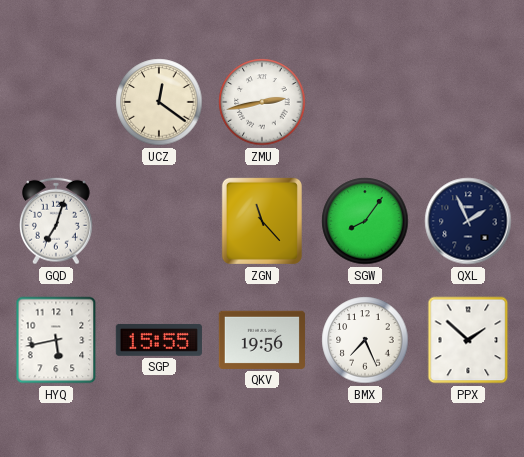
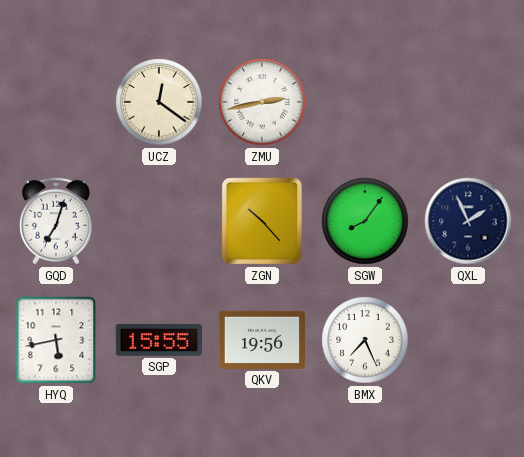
ZGN: 11:23 -> 10:23
PPX: 1:52 -> none
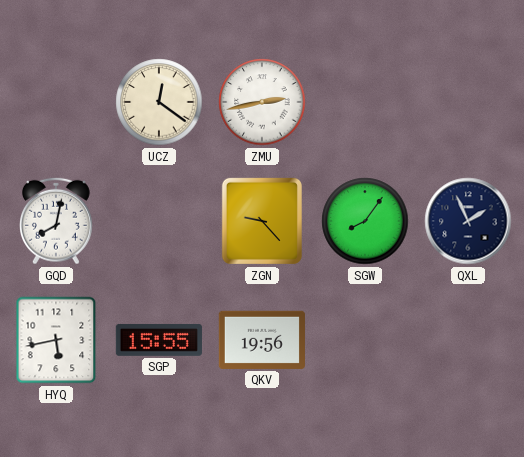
GQD: 7:03 -> 8:02
ZGN: 10:23 -> 9:23
BMX: 7:26 -> none
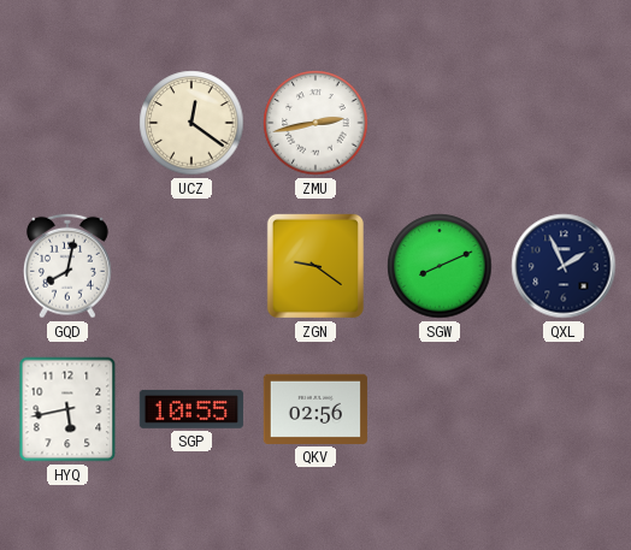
ZGN: 9:23 -> 9:21
SGW: 8:06 -> 8:11
SGP: 15:55 -> 10:55
QKV: 19:56 -> 02:56
